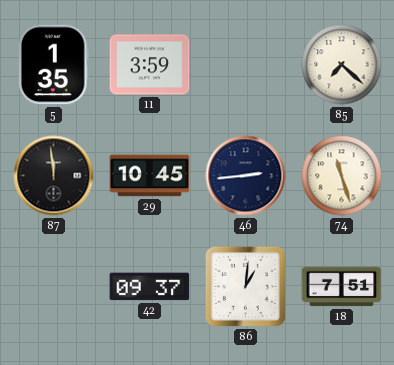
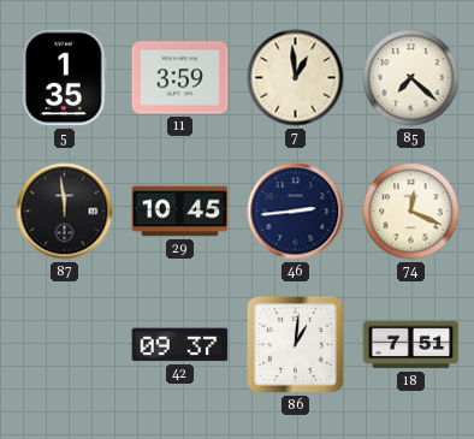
7: none -> 12:59
74: 11:27 -> 12:19
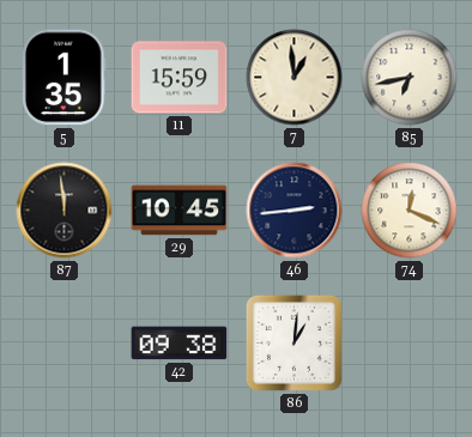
11: 3:59 -> 15:59
85: 7:22 -> 6:43
42: 09:37 -> 09:38
18: 7:51 -> none
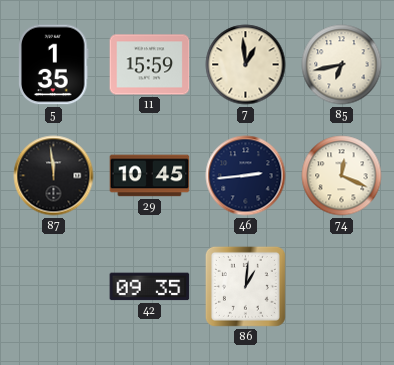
42: 09:38 -> 09:35
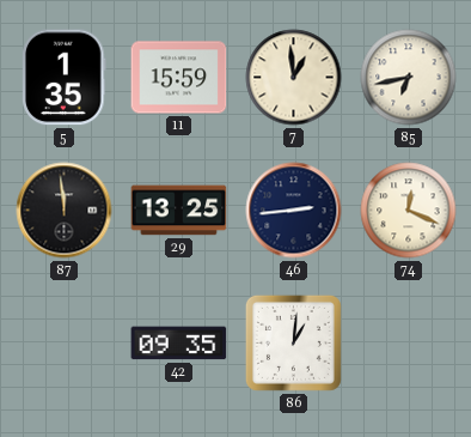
29: 10:45 -> 13:25
